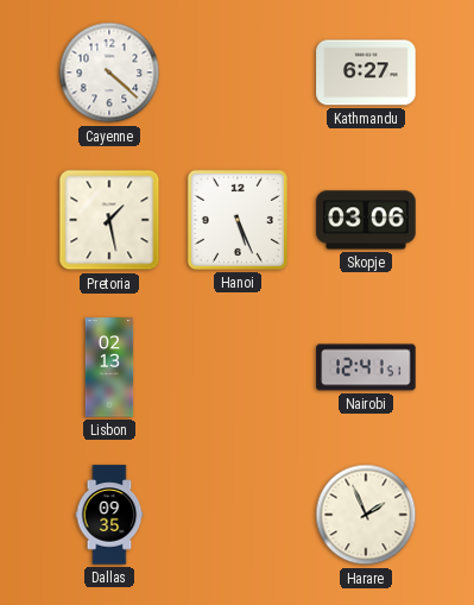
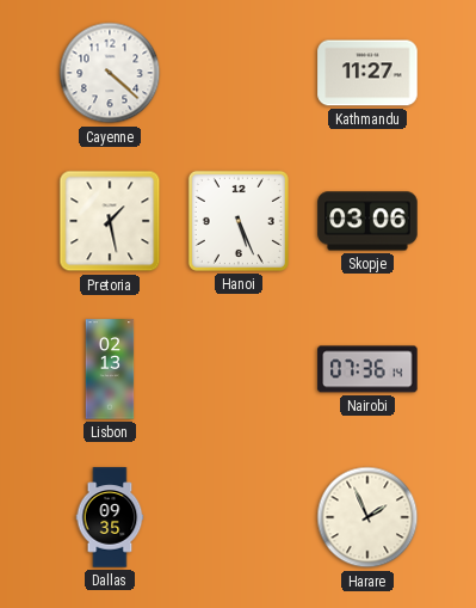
Kathmandu: 6:27 -> 11:27
Nairobi: 12:41 -> 07:36
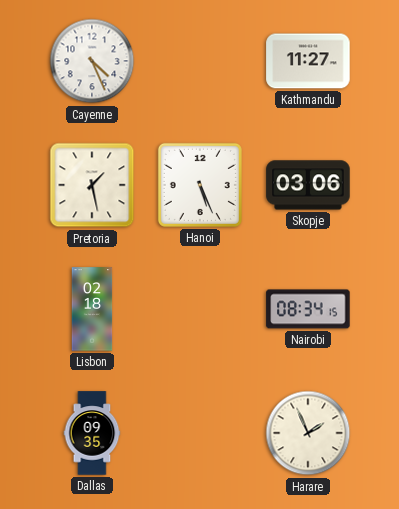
Cayenne: 4:22 -> 4:26
Lisbon: 02:13 -> 02:18
Nairobi: 07:36 -> 08:34
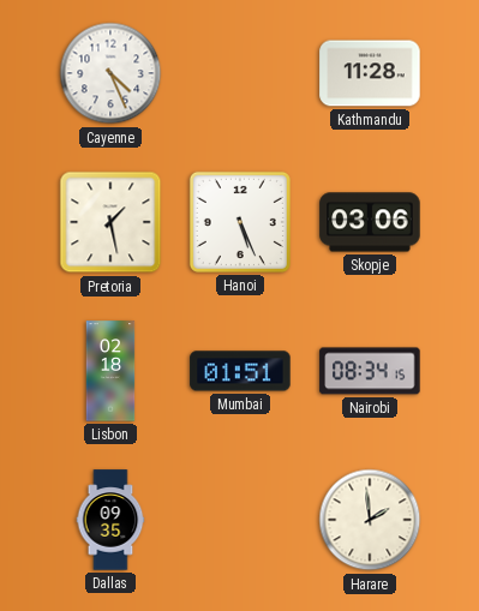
Kathmandu: 11:27 -> 11:28
Mumbai: none -> 01:51
Harare: 1:56 -> 1:59
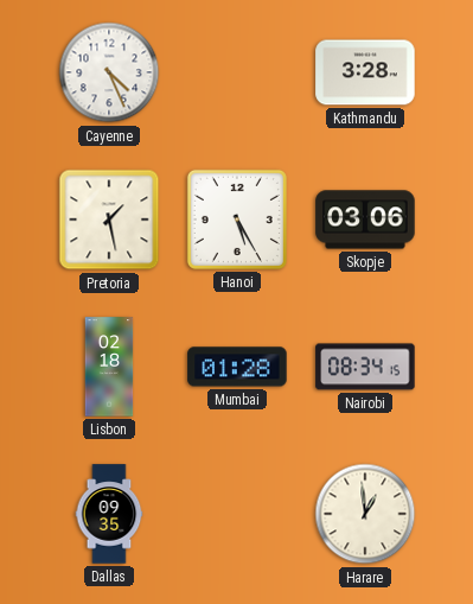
Kathmandu: 11:28 -> 3:28
Hanoi: 5:26 -> 5:25
Mumbai: 01:51 -> 01:28
Harare: 1:59 -> 12:59
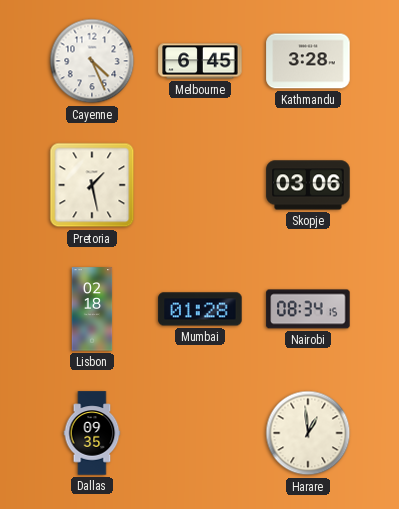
Melbourne: none -> 6:45
Hanoi: 5:25 -> none
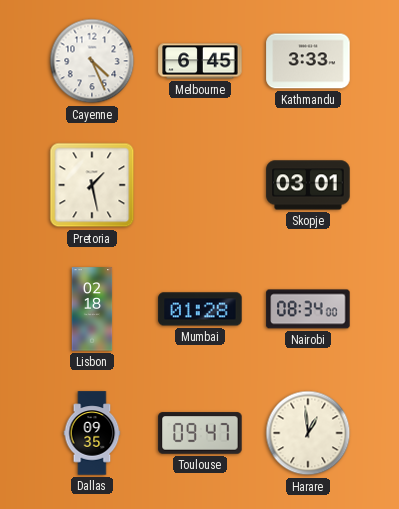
Kathmandu: 3:28 -> 3:33
Skopje: 03:06 -> 03:01
Nairobi: 08:34:15 -> 08:34:00
Toulouse: none -> 09:47
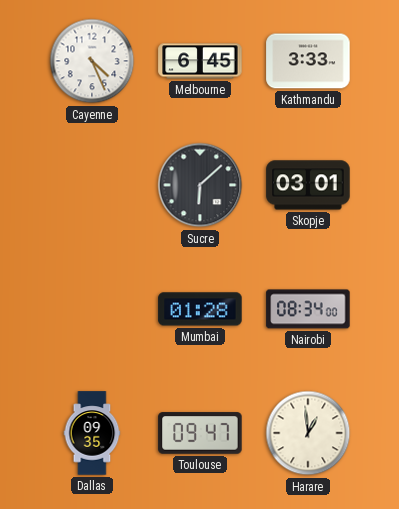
Pretoria: 1:28 -> none
Sucre: none -> 6:08
Lisbon: 02:18 -> none
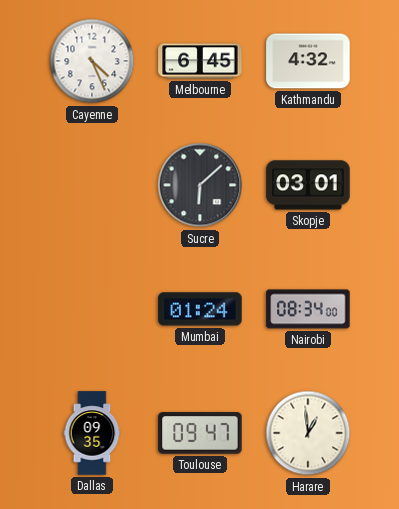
Kathmandu: 3:33 -> 4:32
Mumbai: 01:28 -> 01:24
